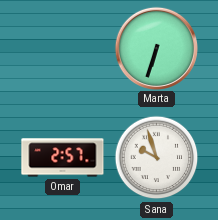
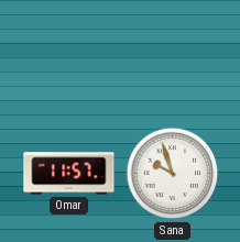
Marta: 6:33 -> none
Omar: 2:57 -> 11:57
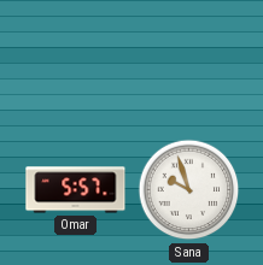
Omar: 11:57 -> 5:57
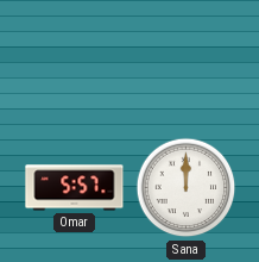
Sana: 9:57 -> 12:00
